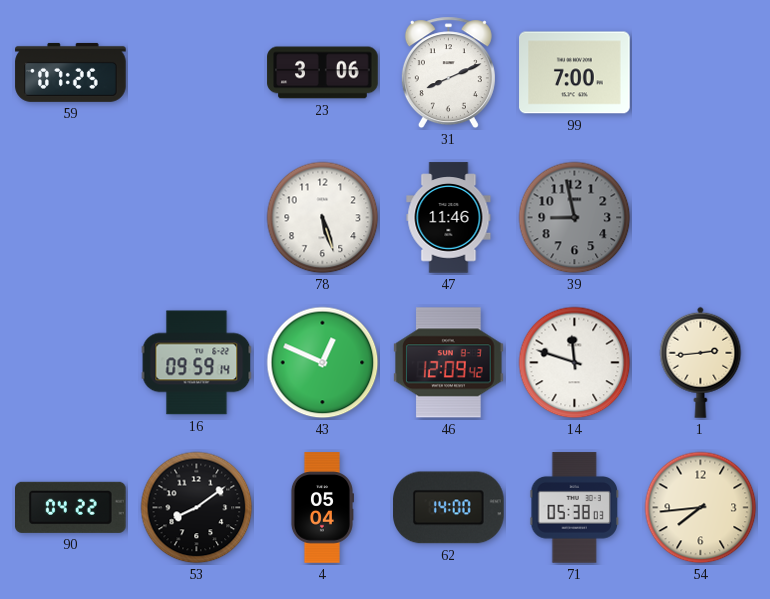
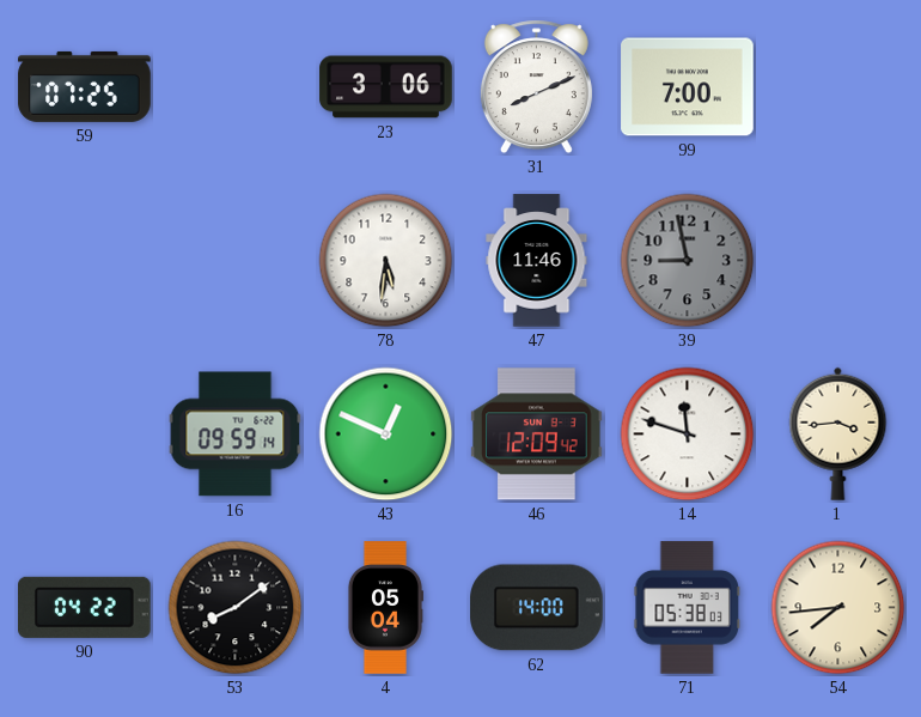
78: 5:27 -> 5:31
1: 2:44 -> 3:44
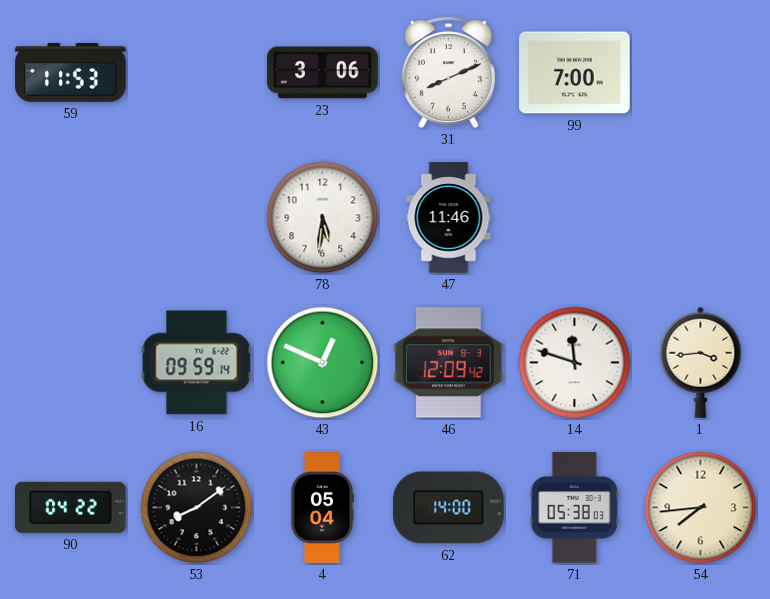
59: 07:25 -> 11:53
39: 8:58 -> none
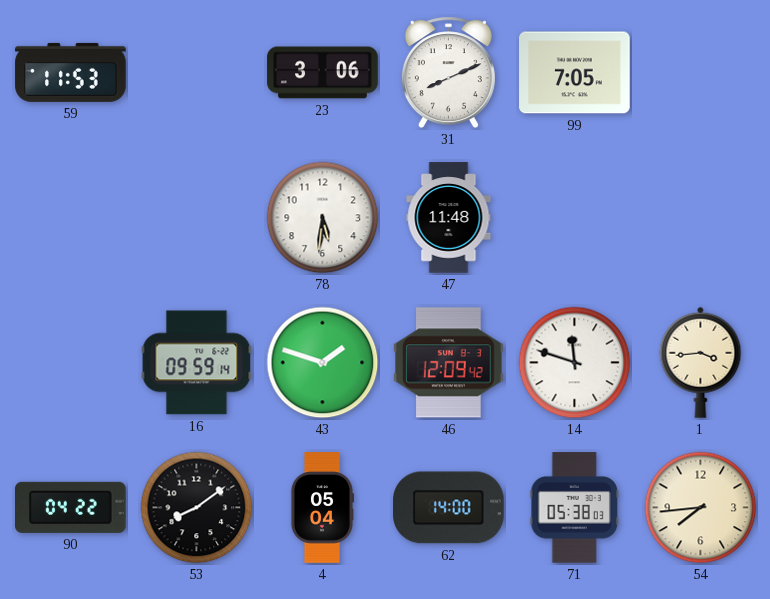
99: 7:00 -> 7:05
47: 11:46 -> 11:48
43: 12:49 -> 1:48
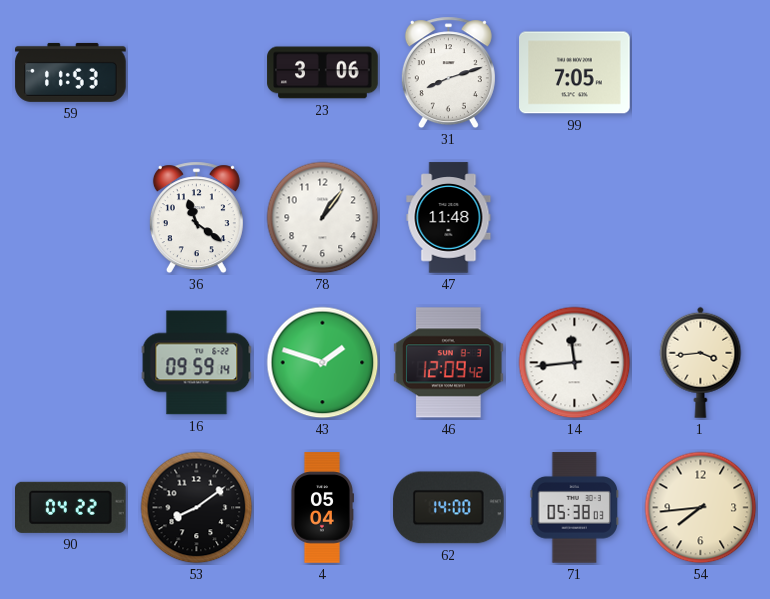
31: 8:11 -> 8:12
36: none -> 11:21
78: 5:31 -> 1:06
14: 11:48 -> 11:44
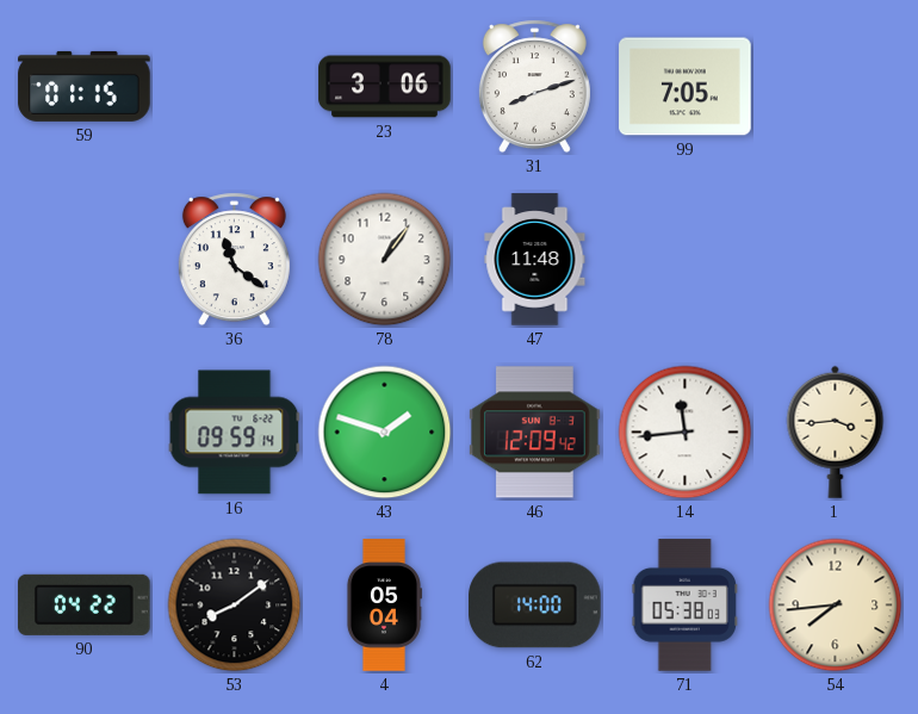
59: 11:53 -> 01:15
